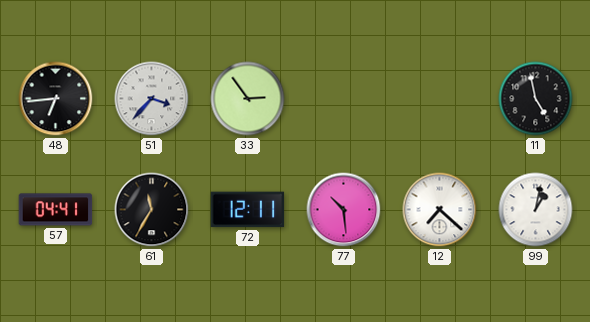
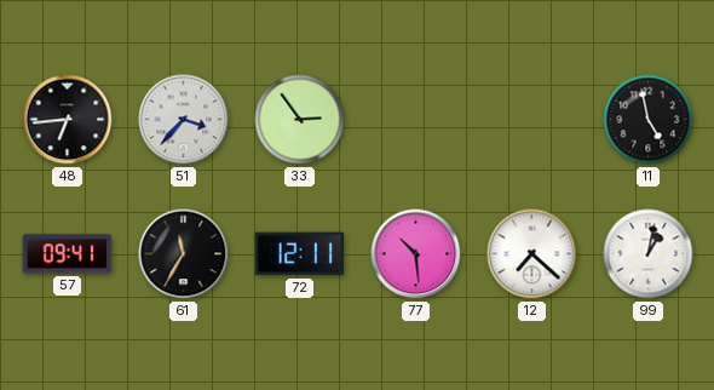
57: 04:41 -> 09:41
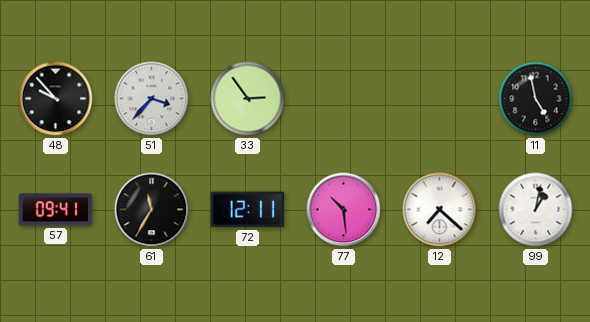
48: 6:44 -> 9:53
